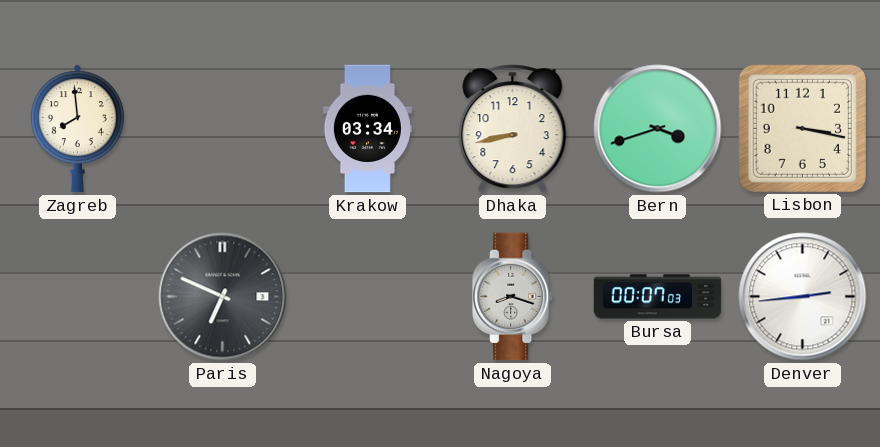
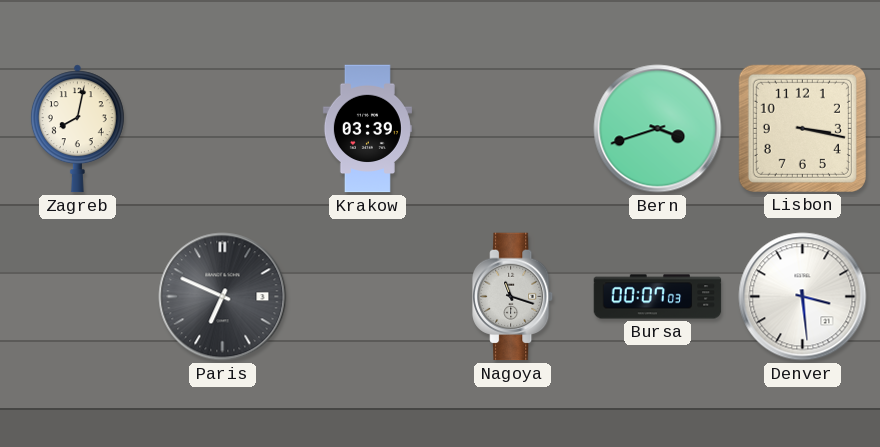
Zagreb: 7:59 -> 8:02
Krakow: 03:34 -> 03:39
Dhaka: 8:43 -> none
Nagoya: 8:18 -> 11:18
Denver: 2:44 -> 3:29
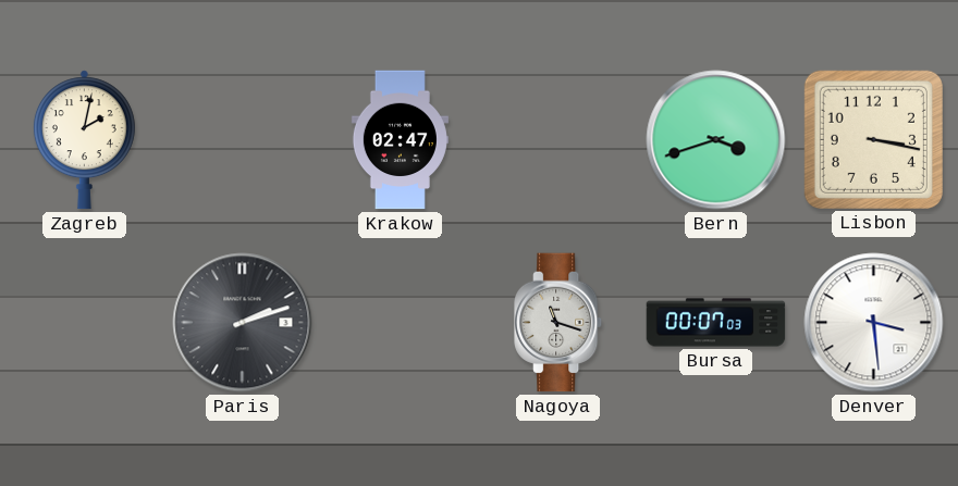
Zagreb: 8:02 -> 2:02
Krakow: 03:39 -> 02:47
Paris: 6:49 -> 2:12
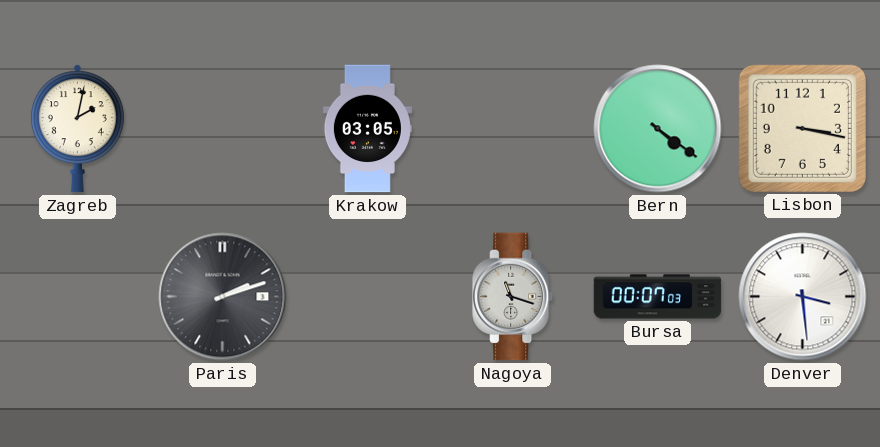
Krakow: 02:47 -> 03:05
Bern: 3:42 -> 4:21
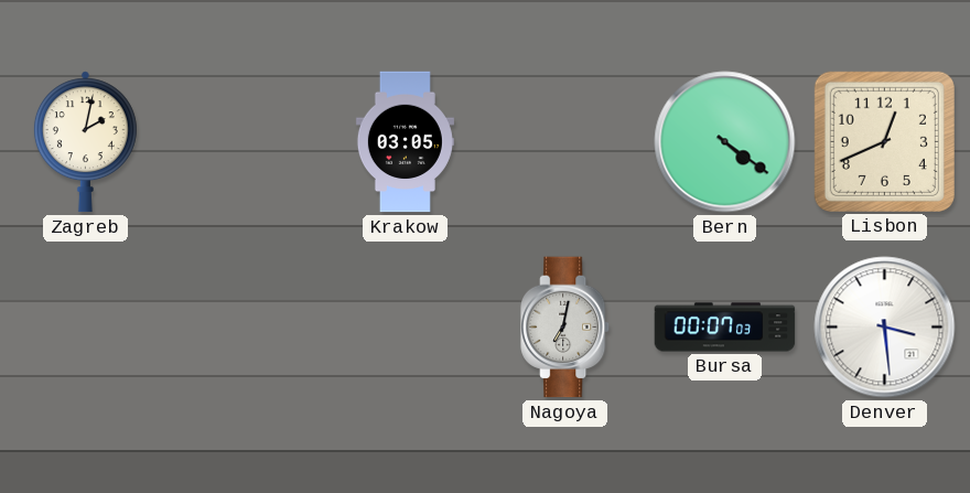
Lisbon: 3:17 -> 12:41
Paris: 2:12 -> none
Nagoya: 11:18 -> 7:02
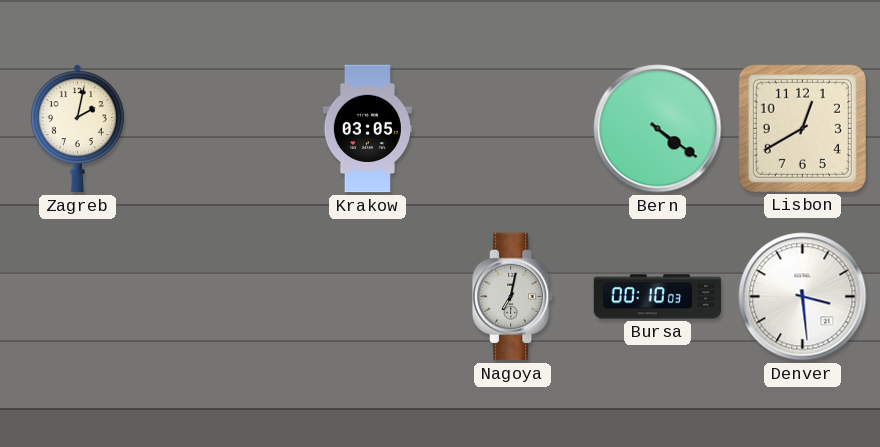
Lisbon: 12:41 -> 12:40
Bursa: 00:07 -> 00:10
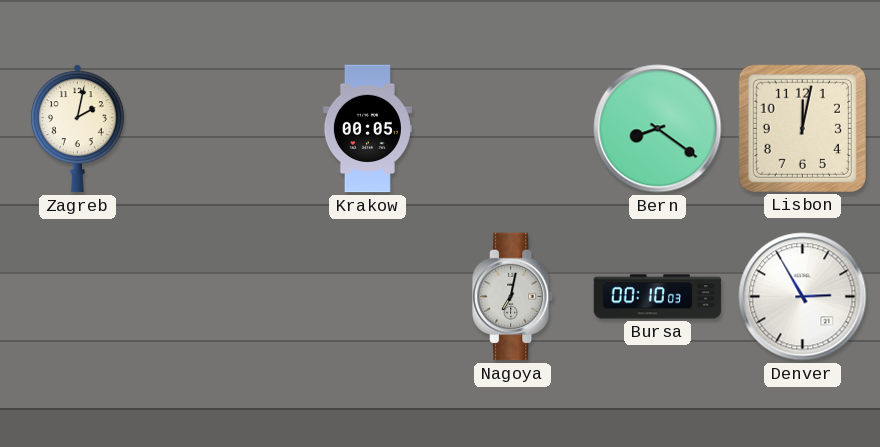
Krakow: 03:05 -> 00:05
Bern: 4:21 -> 8:21
Lisbon: 12:40 -> 12:02
Denver: 3:29 -> 2:55
